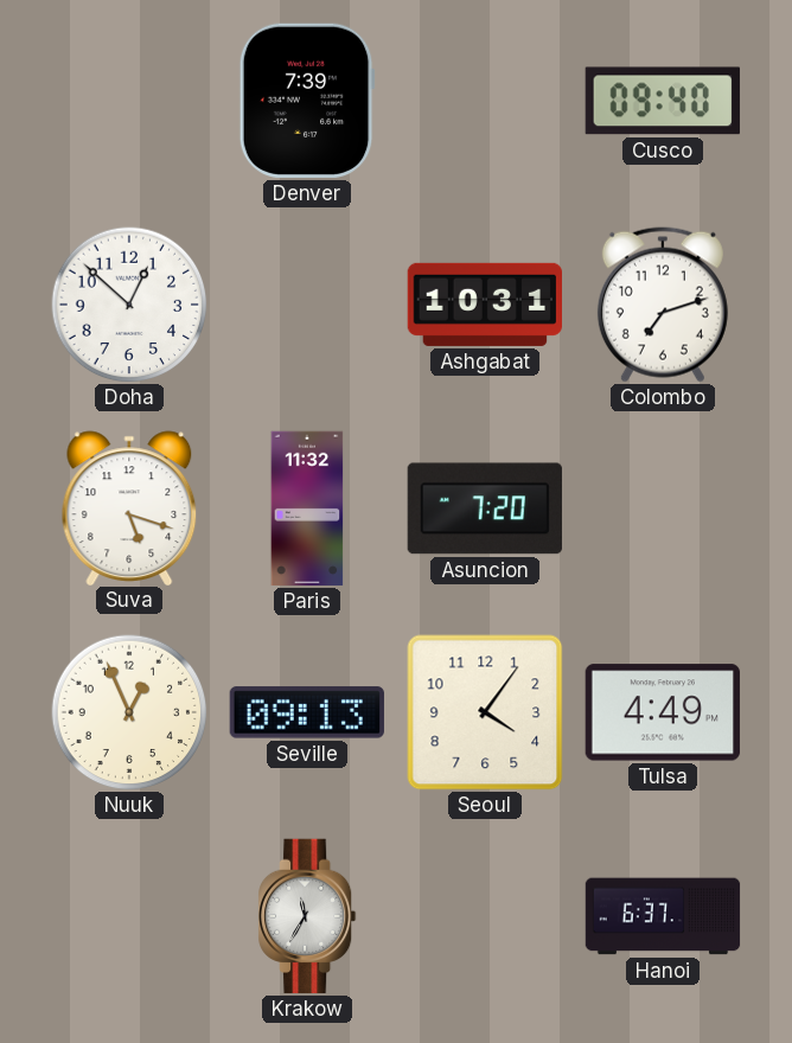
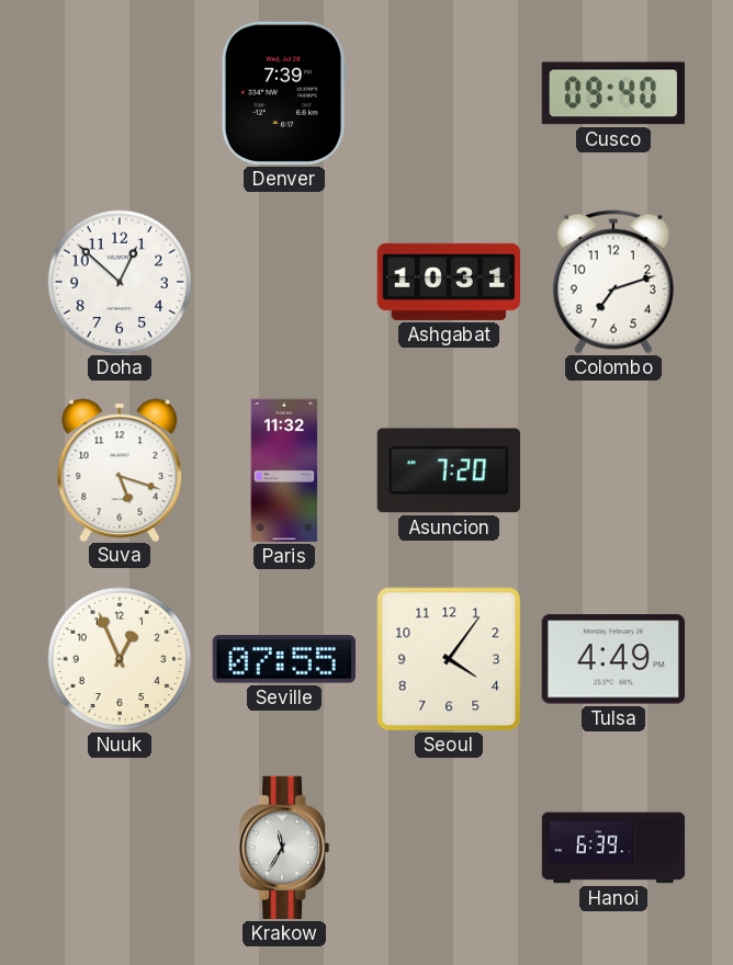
Seville: 09:13 -> 07:55
Hanoi: 6:37 -> 6:39
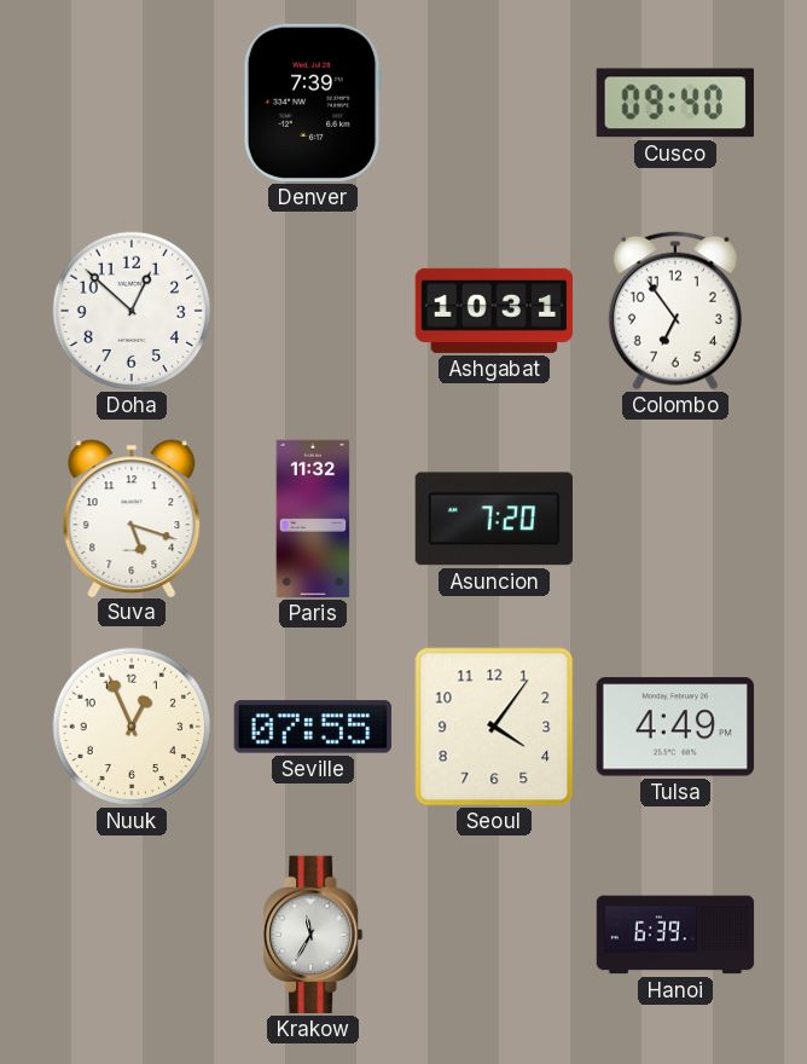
Colombo: 7:12 -> 6:54
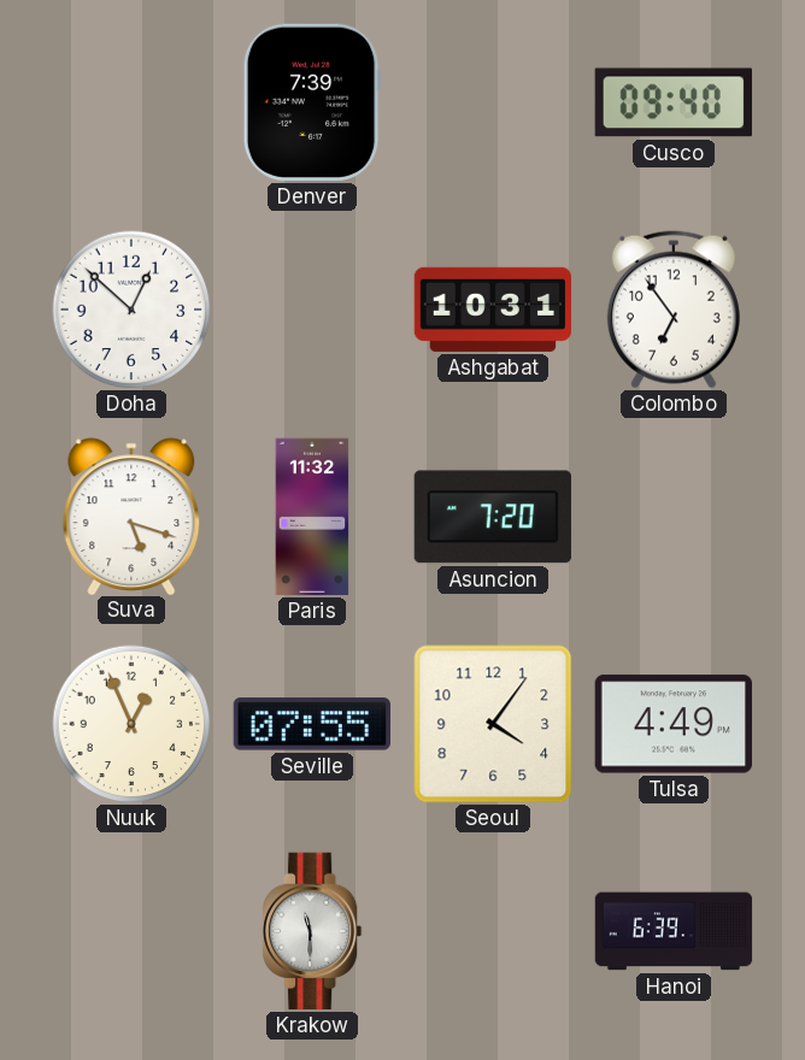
Krakow: 11:35 -> 11:30
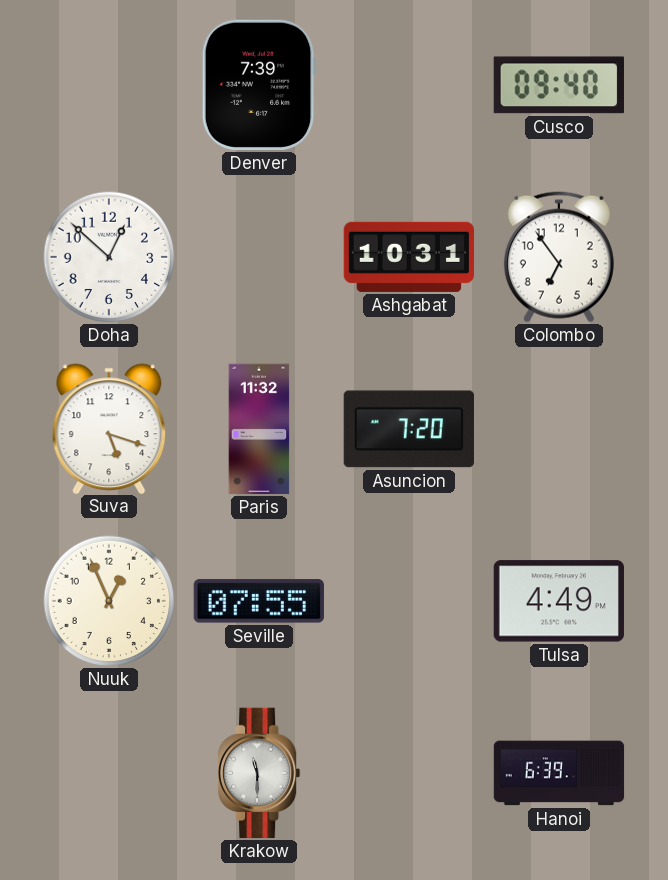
Seoul: 4:06 -> none
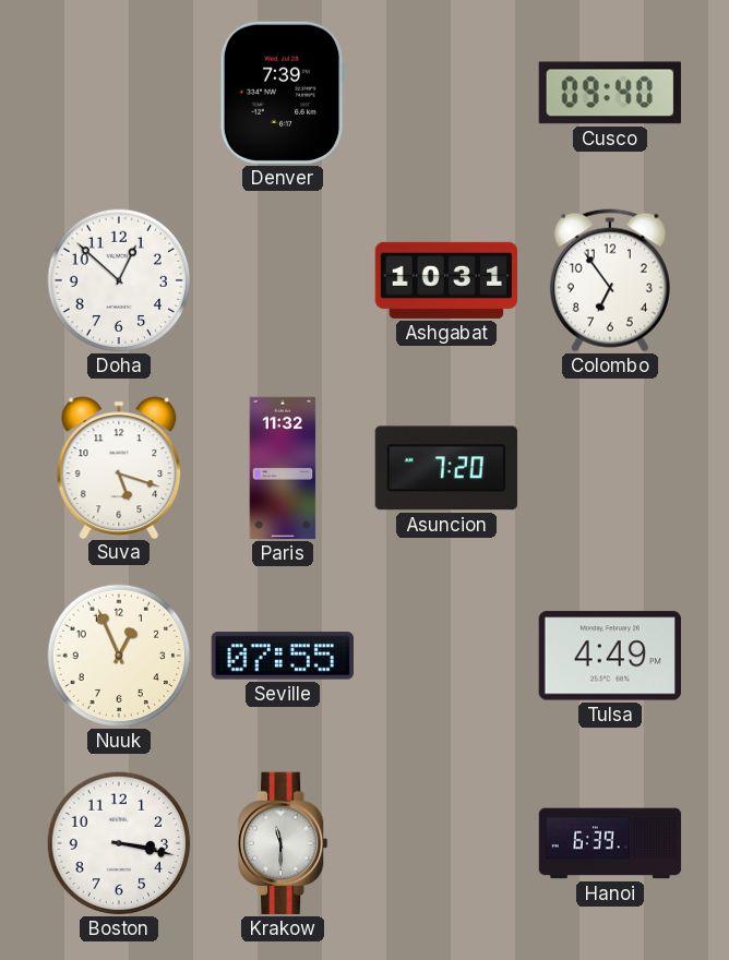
Boston: none -> 3:17
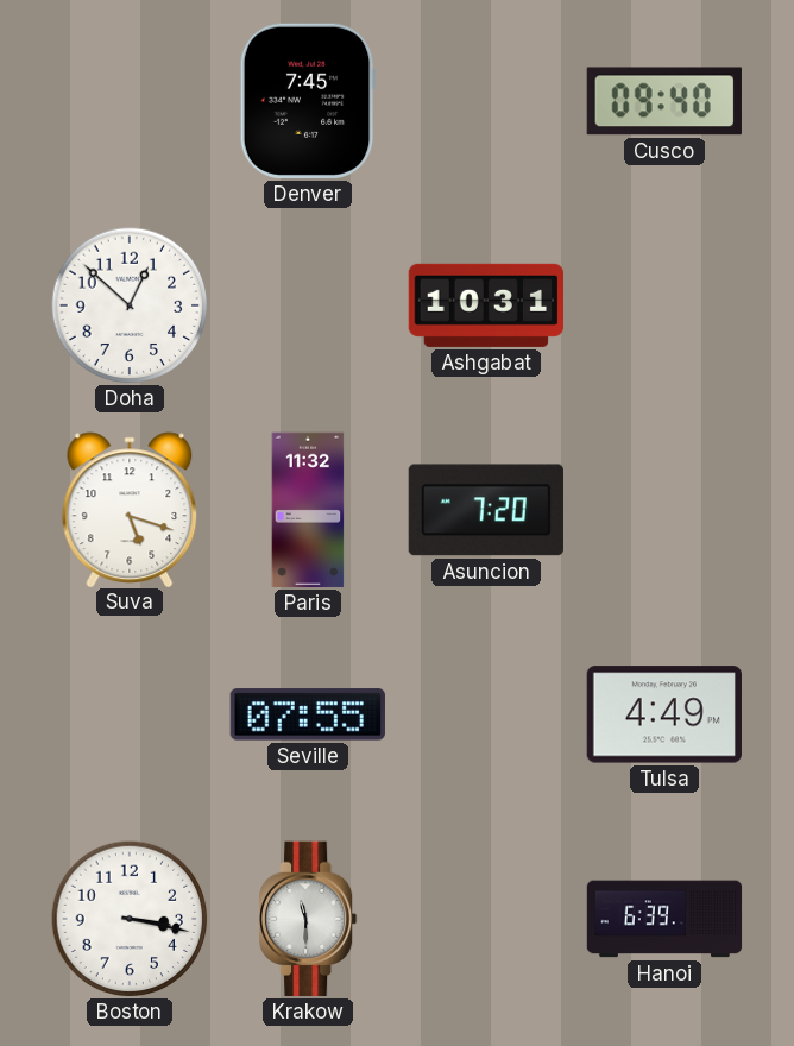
Denver: 7:39 -> 7:45
Colombo: 6:54 -> none
Nuuk: 12:56 -> none
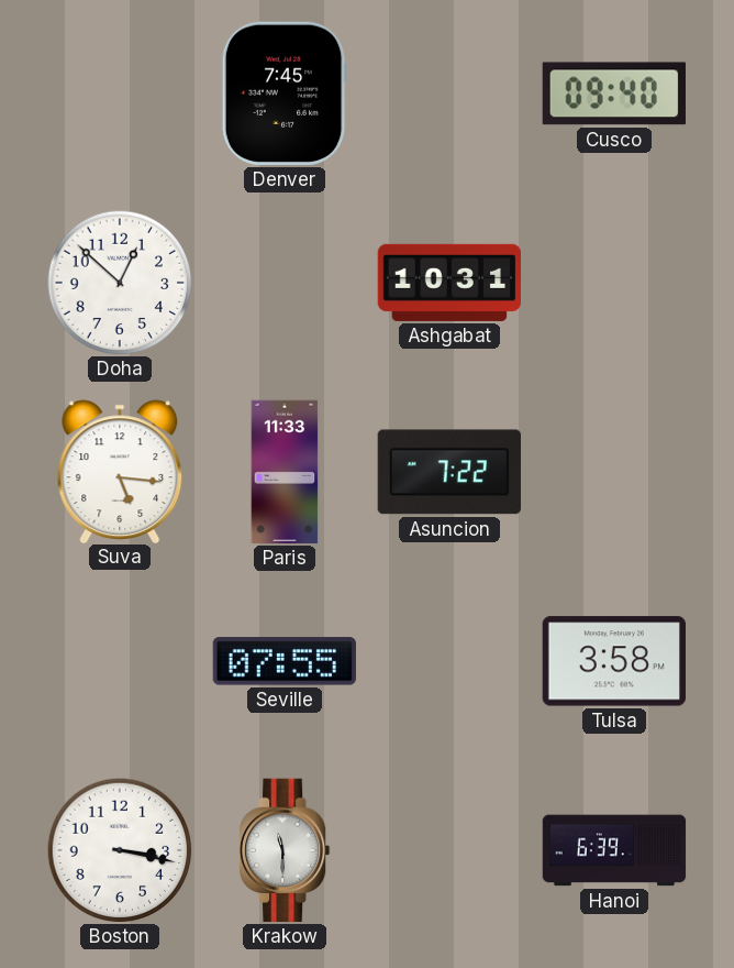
Suva: 5:18 -> 5:16
Paris: 11:32 -> 11:33
Asuncion: 7:20 -> 7:22
Tulsa: 4:49 -> 3:58
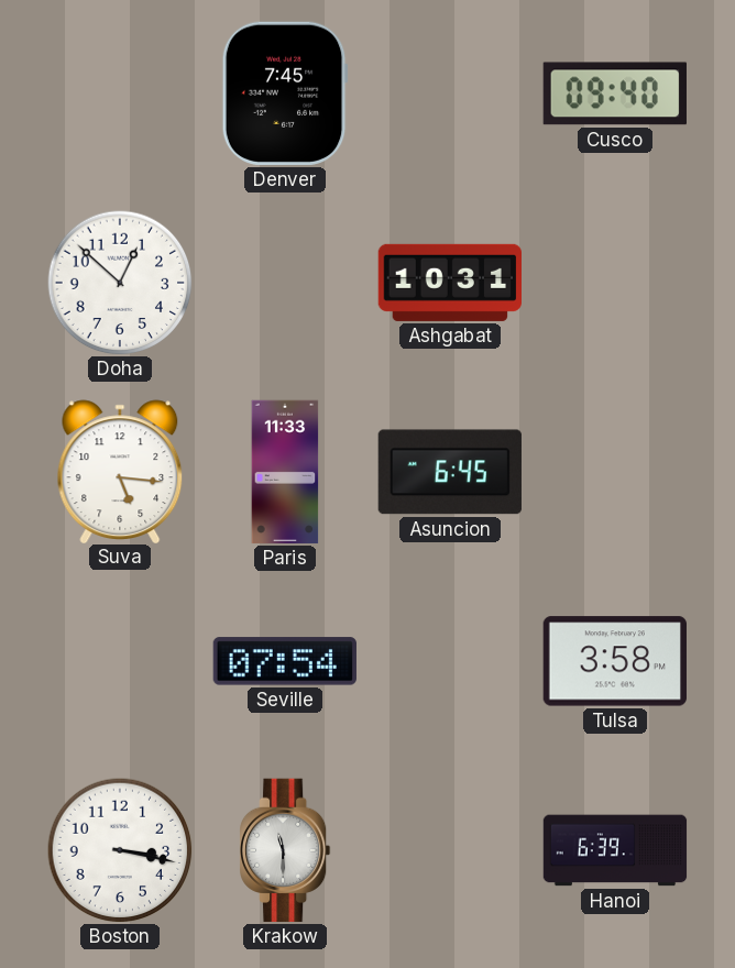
Asuncion: 7:22 -> 6:45
Seville: 07:55 -> 07:54
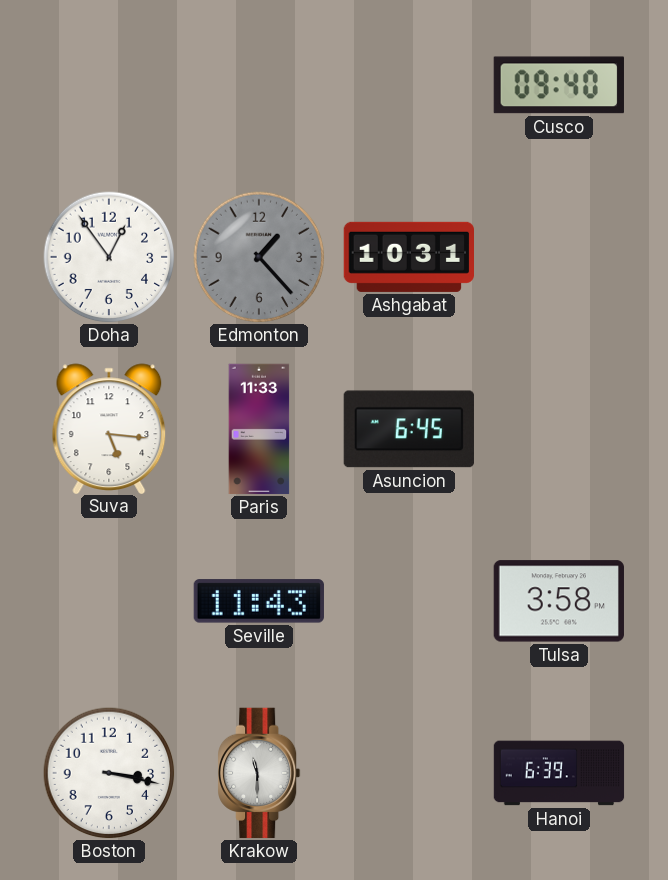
Denver: 7:45 -> none
Doha: 12:52 -> 12:54
Edmonton: none -> 1:23
Seville: 07:54 -> 11:43
